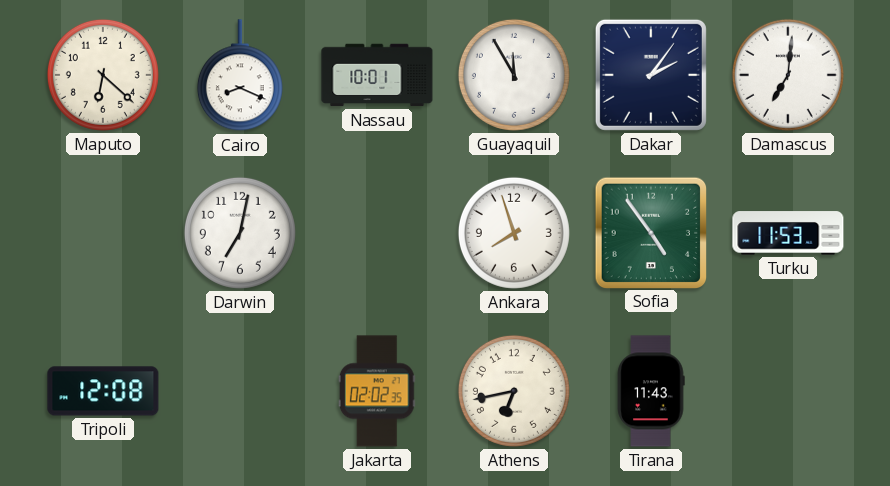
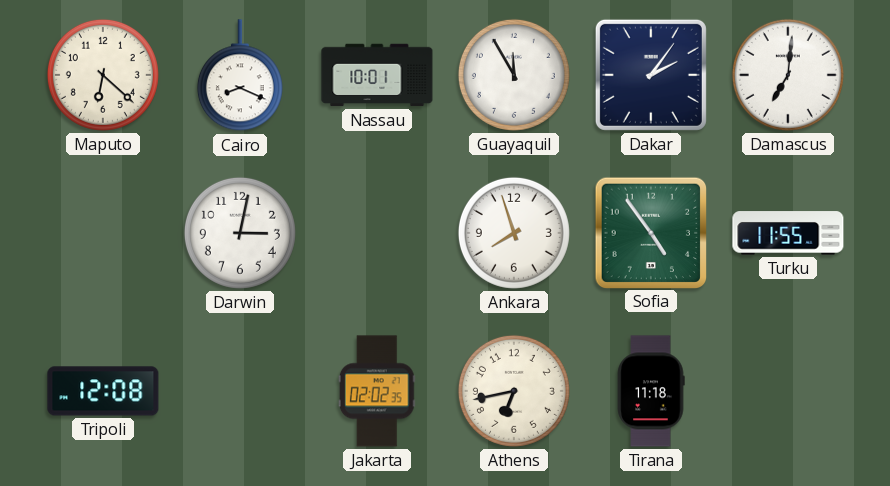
Darwin: 7:02 -> 3:02
Turku: 11:53 -> 11:55
Tirana: 11:43 -> 11:18
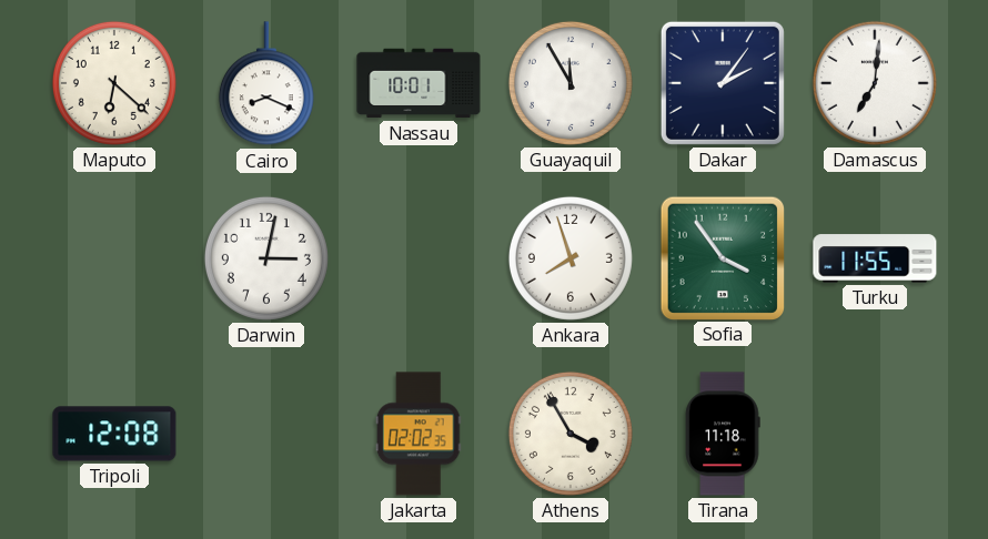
Sofia: 4:54 -> 3:54
Athens: 6:43 -> 3:55
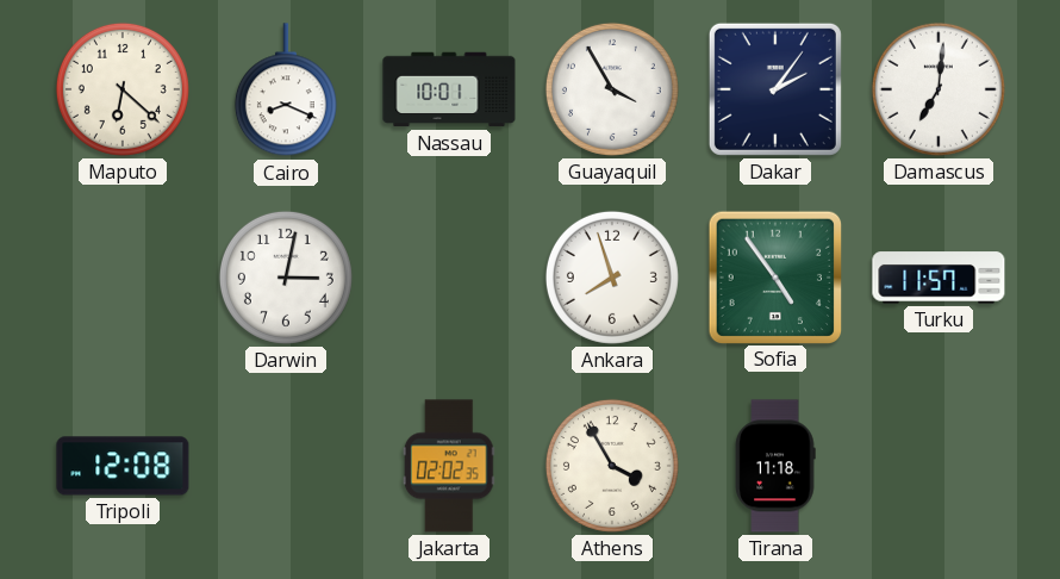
Guayaquil: 11:55 -> 3:55
Sofia: 3:54 -> 4:54
Turku: 11:55 -> 11:57
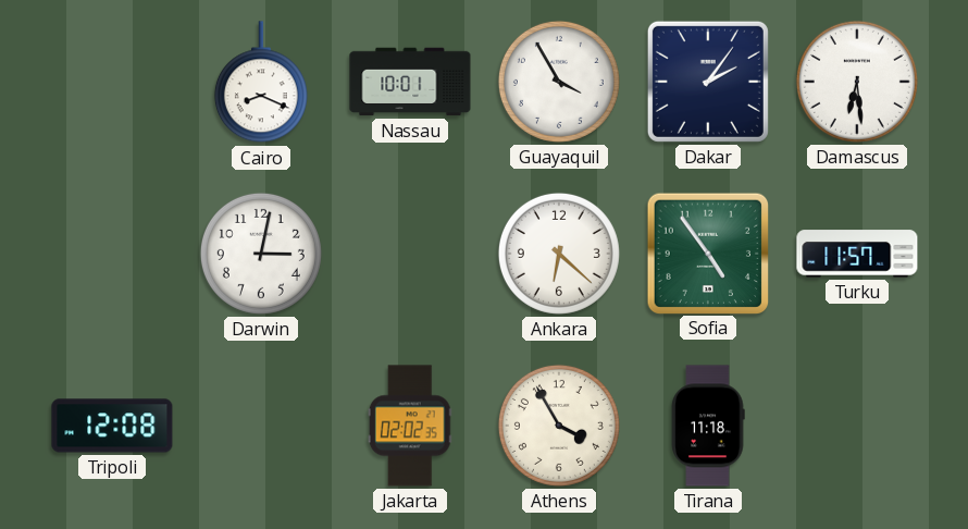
Maputo: 6:22 -> none
Damascus: 7:01 -> 6:29
Ankara: 7:57 -> 6:22
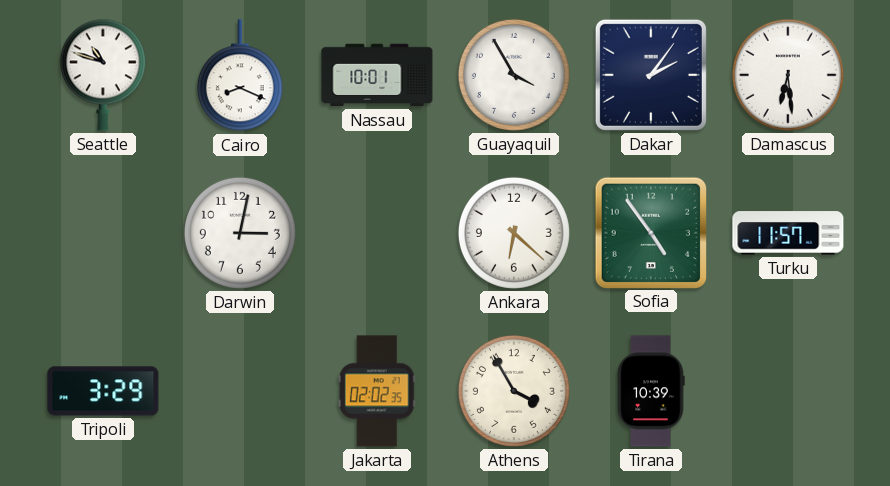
Seattle: none -> 10:48
Tripoli: 12:08 -> 3:29
Tirana: 11:18 -> 10:39
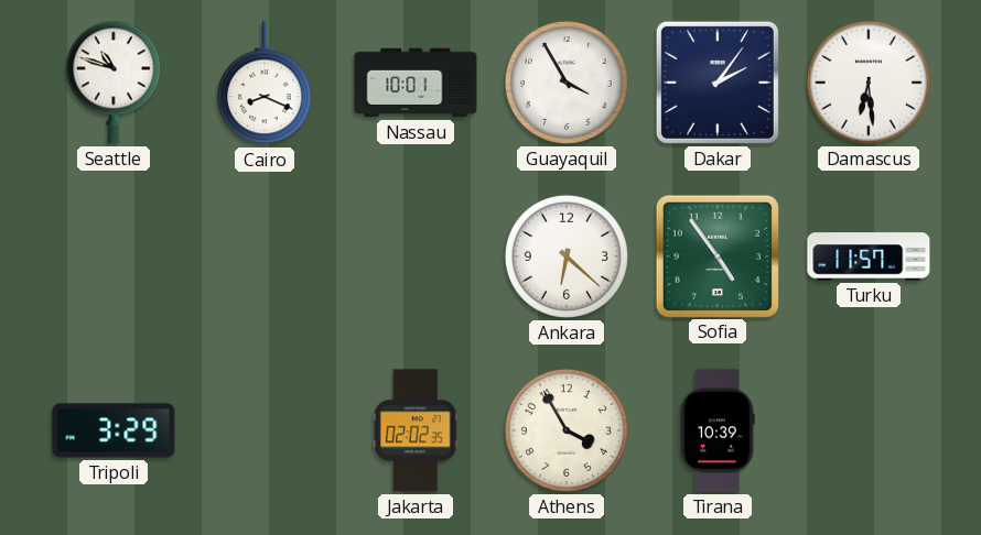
Darwin: 3:02 -> none
